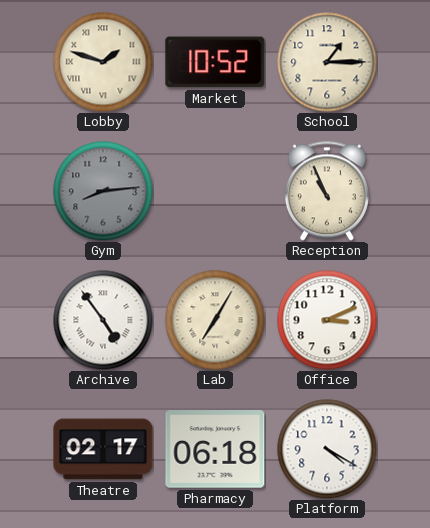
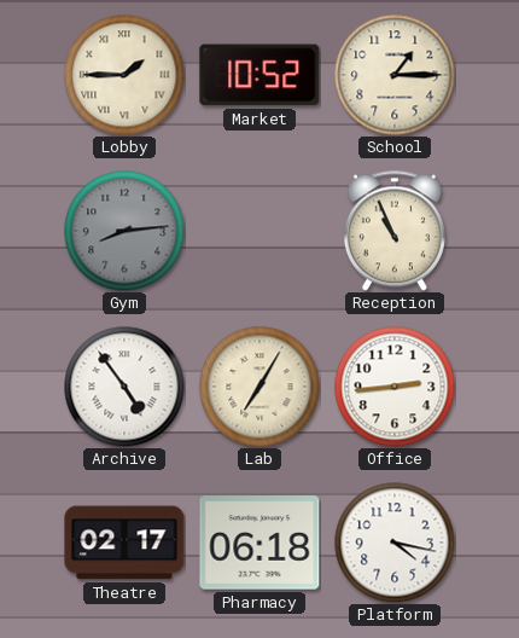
Lobby: 1:48 -> 1:45
Office: 3:11 -> 2:44
Platform: 4:20 -> 4:17
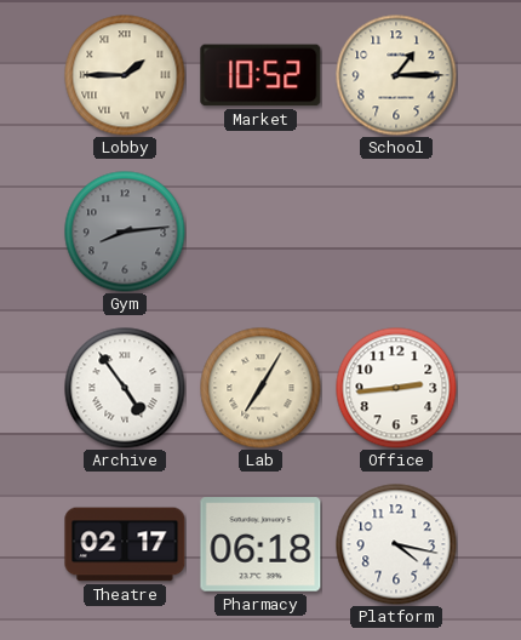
Reception: 10:56 -> none
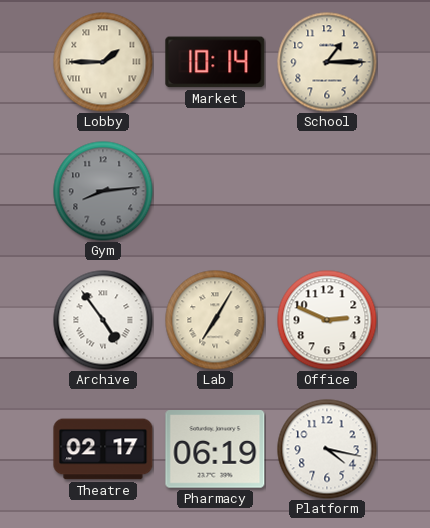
Market: 10:52 -> 10:14
Office: 2:44 -> 2:49
Pharmacy: 06:18 -> 06:19
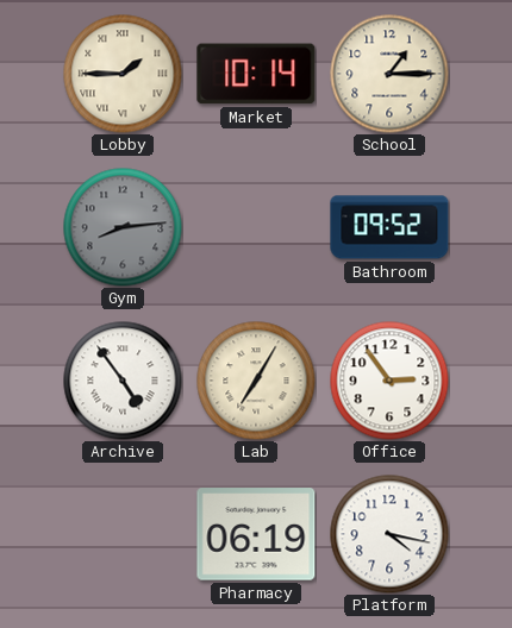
Bathroom: none -> 09:52
Office: 2:49 -> 2:54
Theatre: 02:17 -> none
